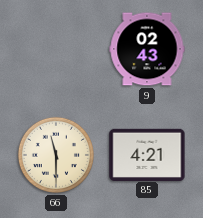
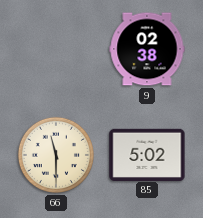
9: 02:43 -> 02:38
85: 4:21 -> 5:02
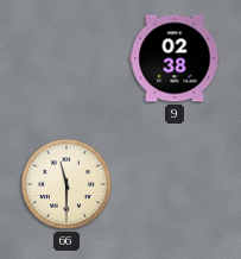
85: 5:02 -> none
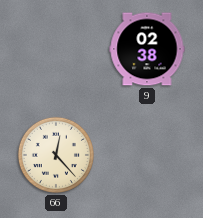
66: 11:30 -> 12:23
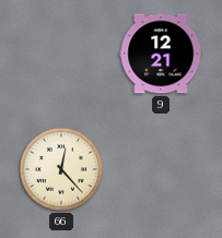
9: 02:38 -> 12:21
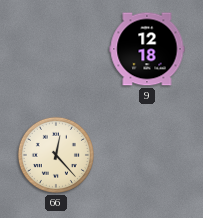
9: 12:21 -> 12:18
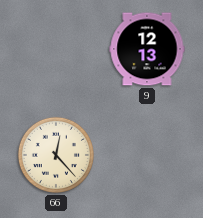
9: 12:18 -> 12:13
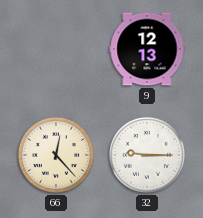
32: none -> 9:15
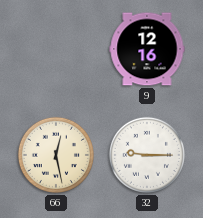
9: 12:13 -> 12:16
66: 12:23 -> 12:28
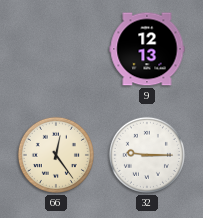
9: 12:16 -> 12:13
66: 12:28 -> 12:24
